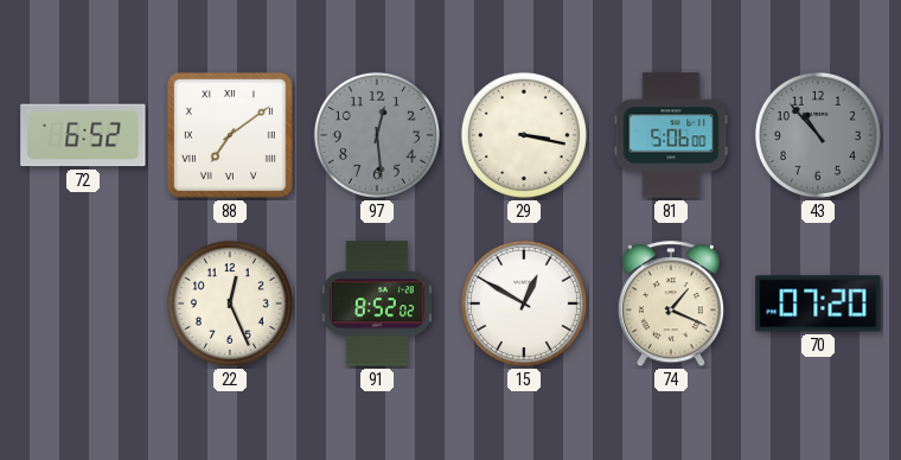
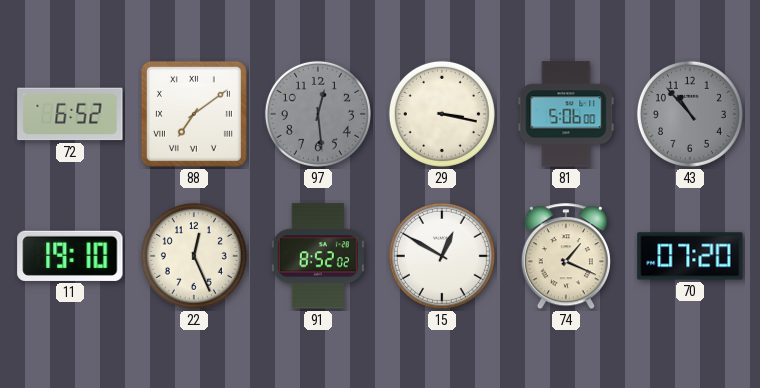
11: none -> 19:10
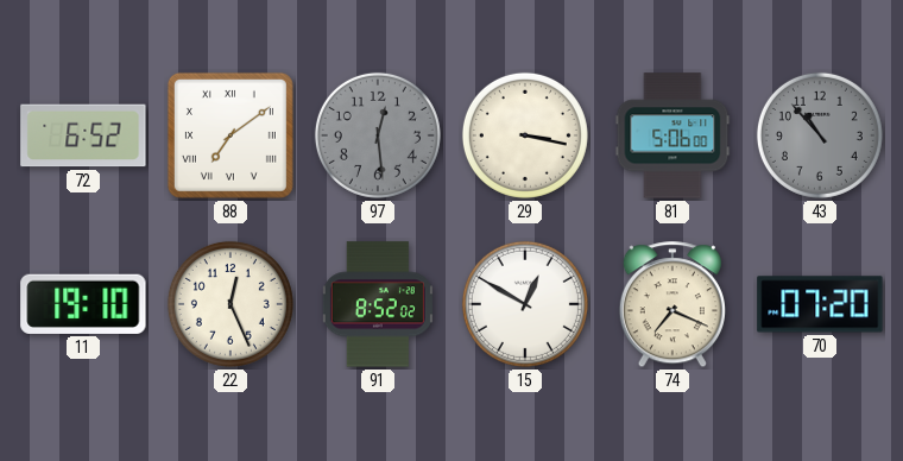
74: 1:19 -> 7:19
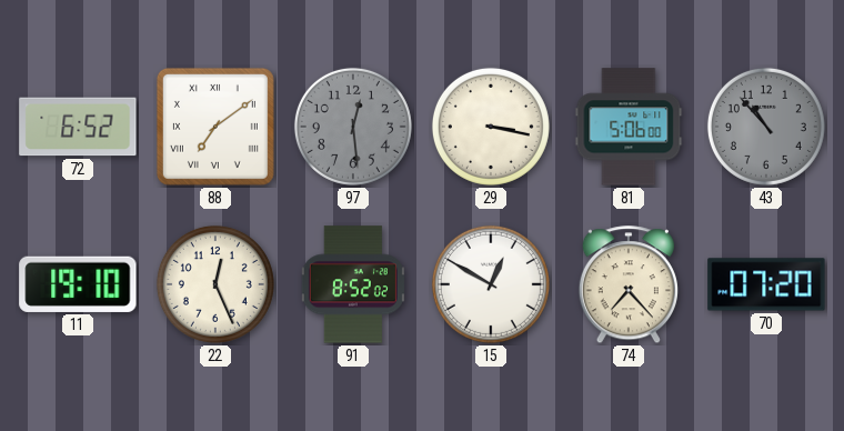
74: 7:19 -> 7:23
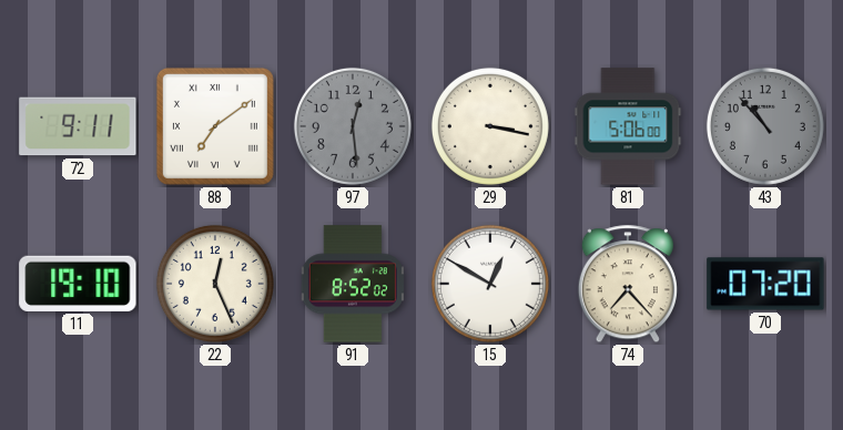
72: 6:52 -> 9:11
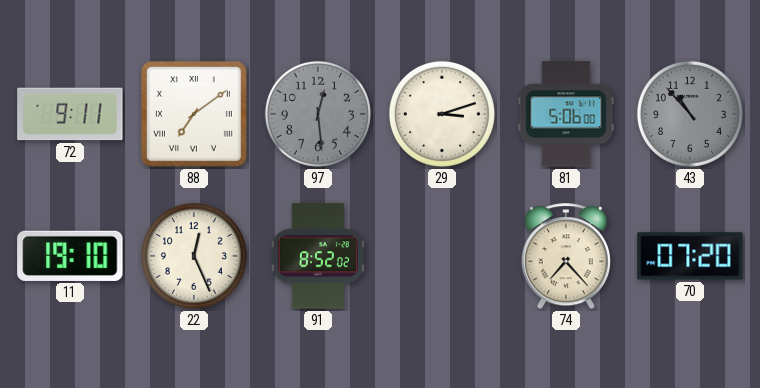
29: 3:17 -> 3:12
15: 12:50 -> none
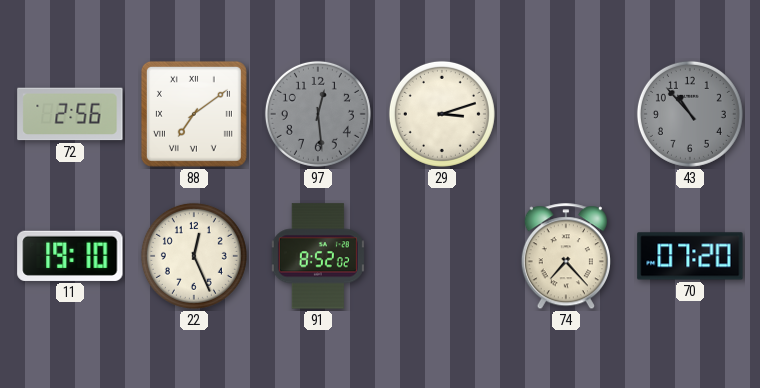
72: 9:11 -> 2:56
81: 5:06 -> none
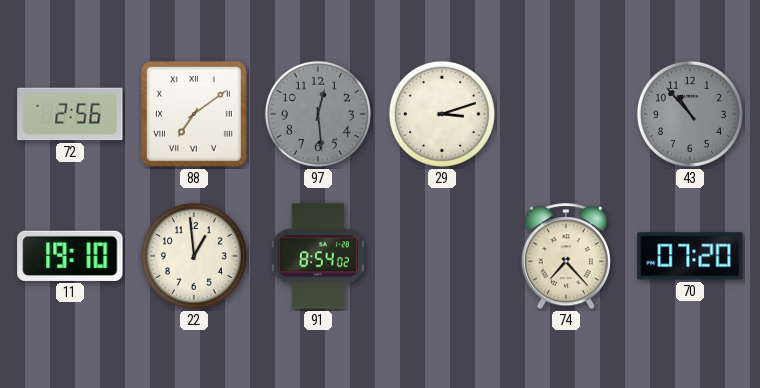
22: 12:26 -> 12:59
91: 8:52 -> 8:54
